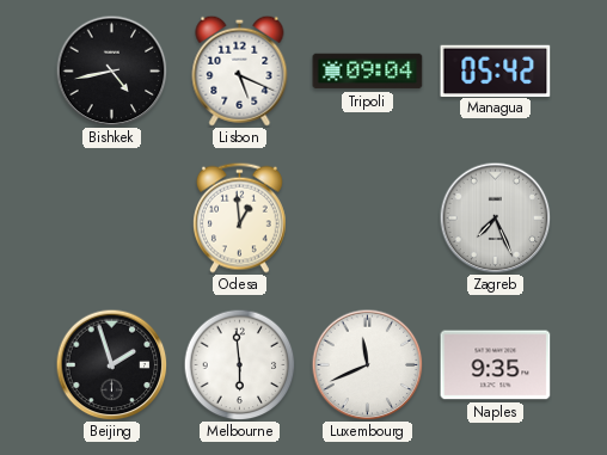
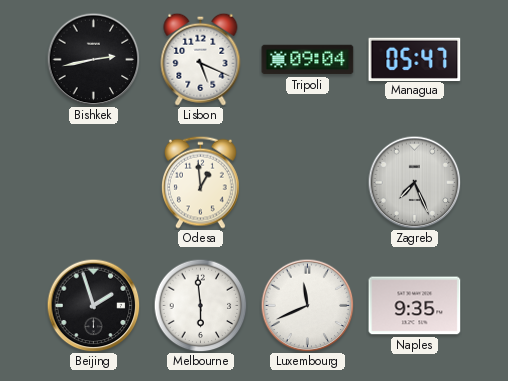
Bishkek: 4:43 -> 2:43
Managua: 05:42 -> 05:47
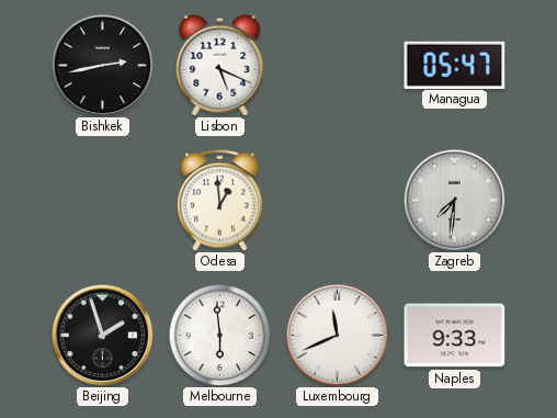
Tripoli: 09:04 -> none
Zagreb: 7:26 -> 7:31
Naples: 9:35 -> 9:33
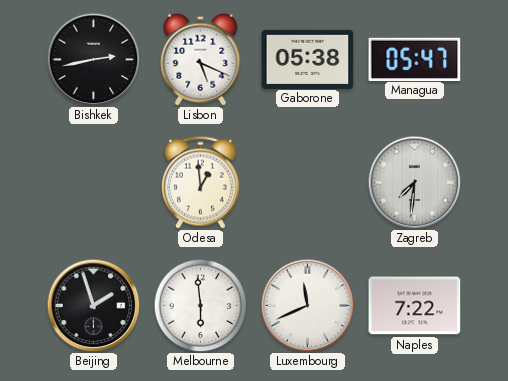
Gaborone: none -> 05:38
Naples: 9:33 -> 7:22
